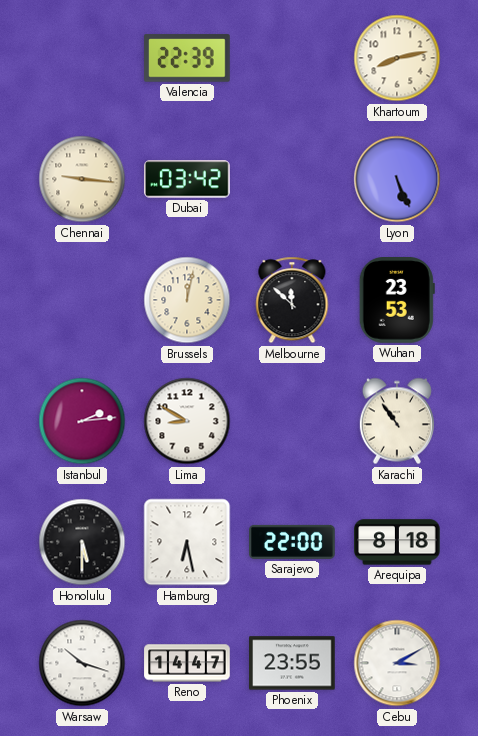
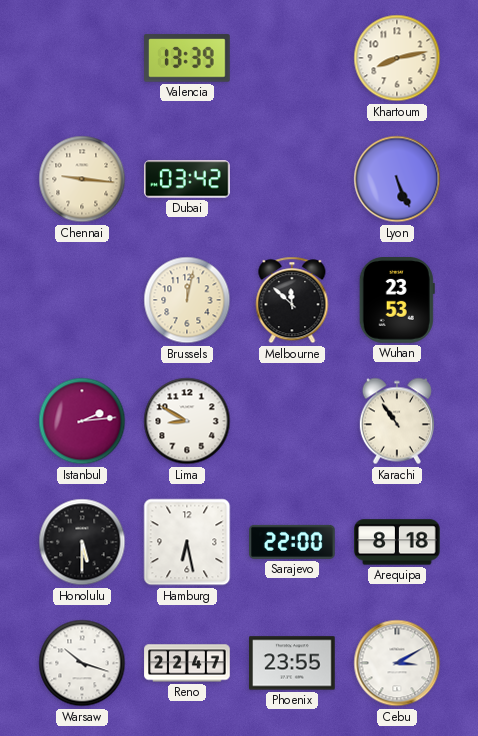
Valencia: 22:39 -> 13:39
Reno: 14:47 -> 22:47
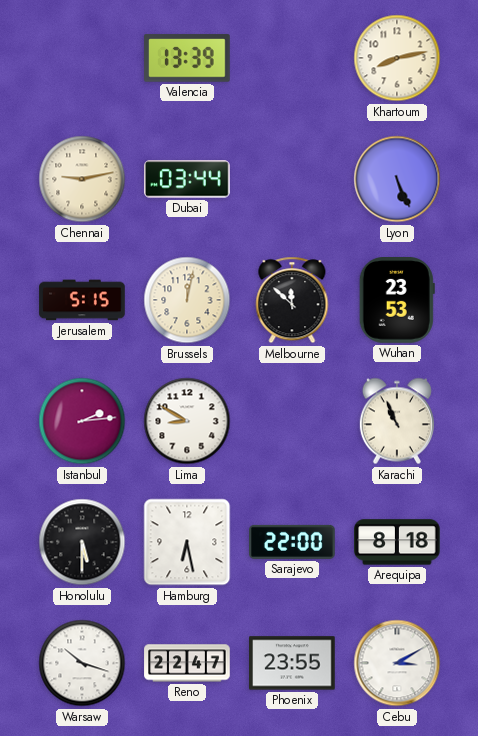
Chennai: 9:16 -> 9:13
Dubai: 03:42 -> 03:44
Jerusalem: none -> 5:15
Karachi: 10:54 -> 10:56
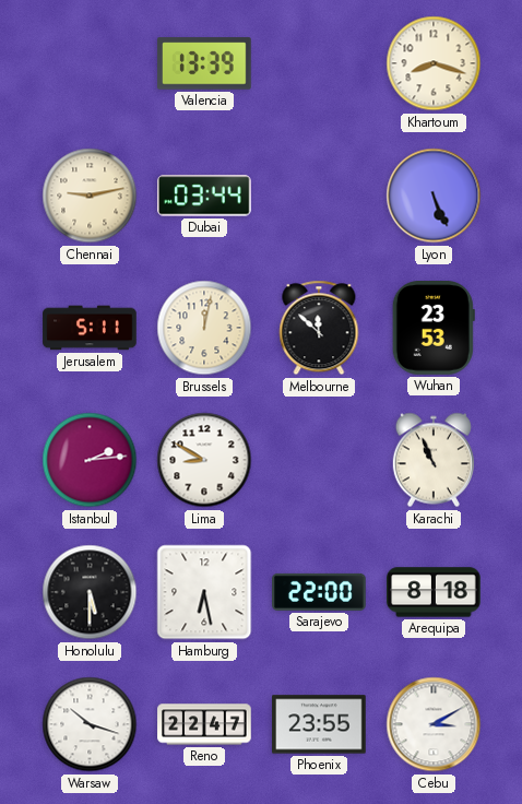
Khartoum: 8:13 -> 8:18
Jerusalem: 5:15 -> 5:11
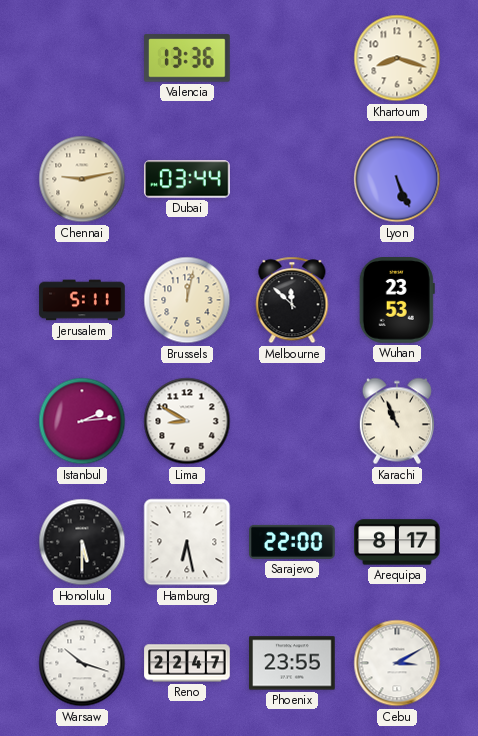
Valencia: 13:39 -> 13:36
Arequipa: 8:18 -> 8:17
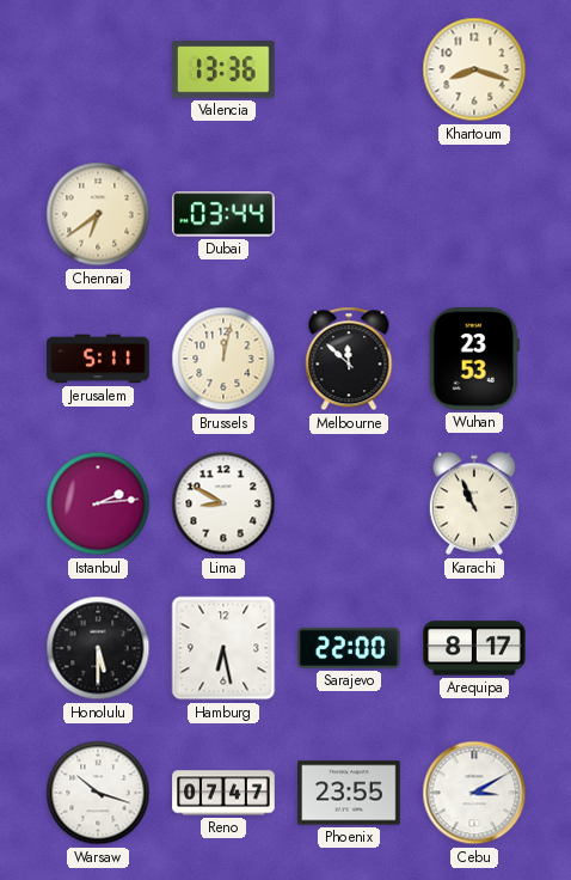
Chennai: 9:13 -> 6:39
Lyon: 5:26 -> none
Reno: 22:47 -> 07:47
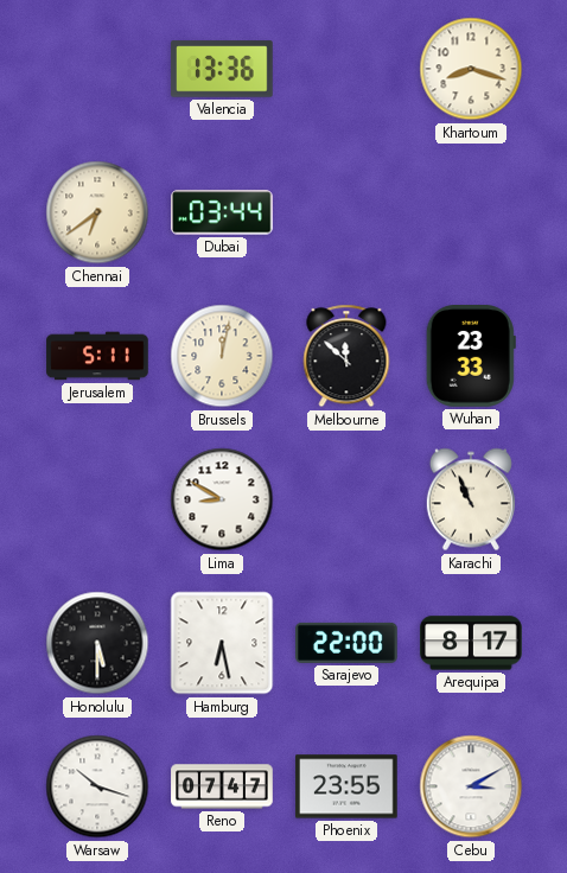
Wuhan: 23:53 -> 23:33
Istanbul: 2:14 -> none
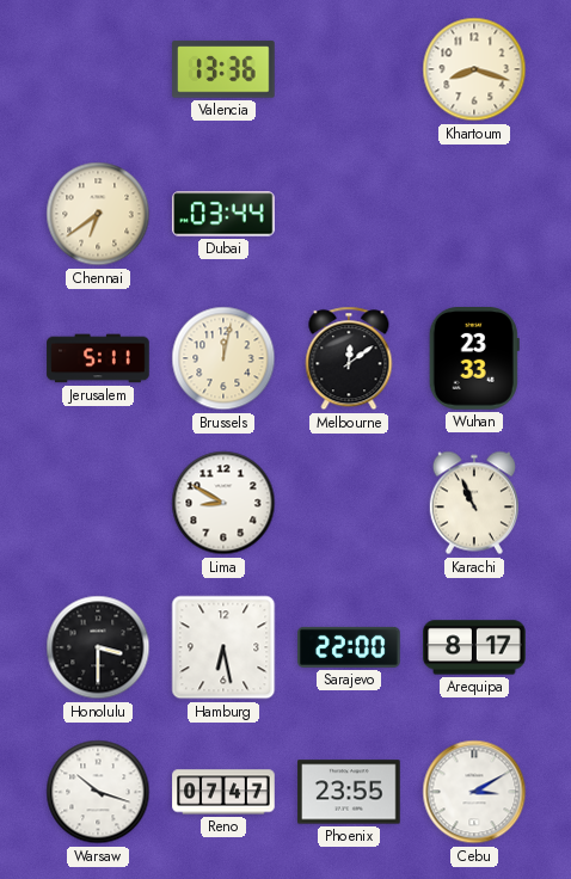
Melbourne: 11:52 -> 12:09
Honolulu: 5:30 -> 3:30
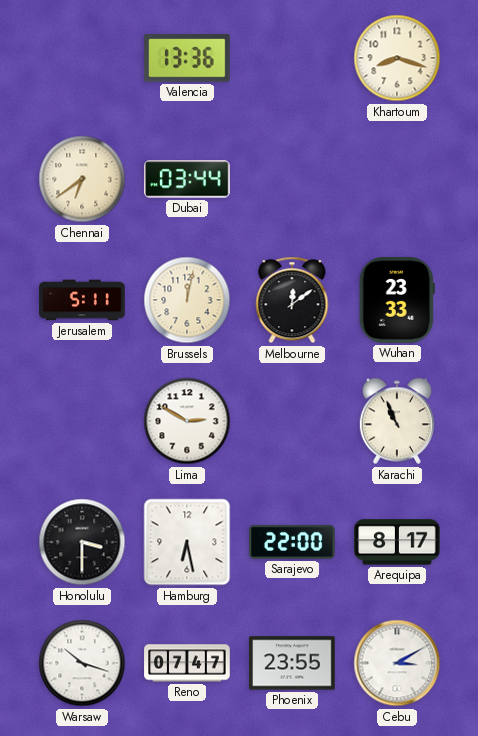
Lima: 8:50 -> 2:50
